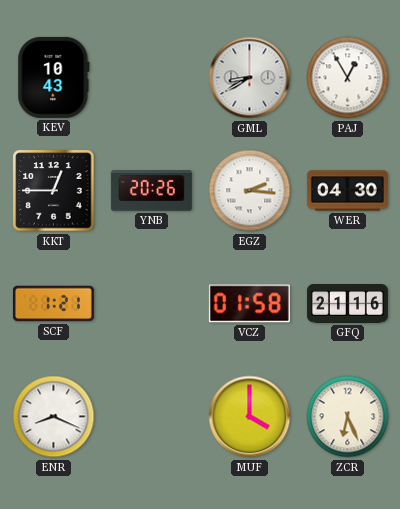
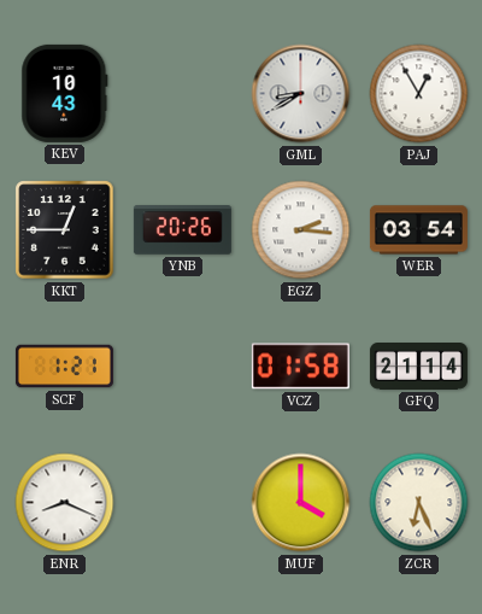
WER: 04:30 -> 03:54
GFQ: 21:16 -> 21:14
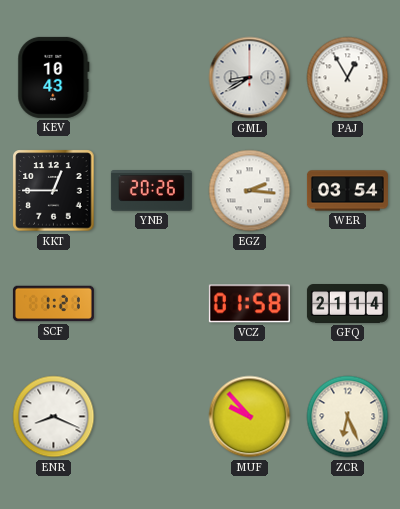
MUF: 4:00 -> 9:53
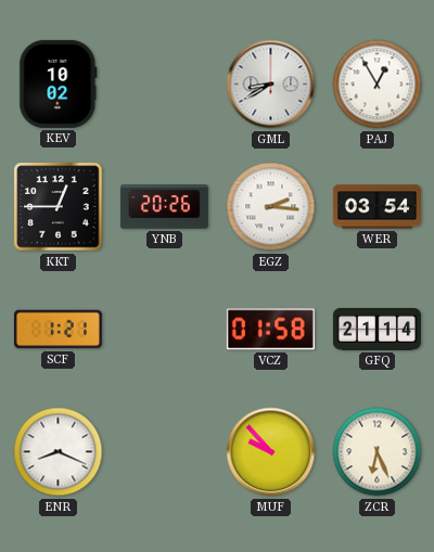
KEV: 10:43 -> 10:02
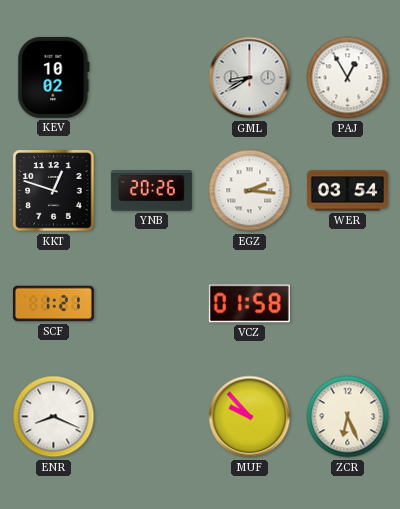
KKT: 12:45 -> 12:48
GFQ: 21:14 -> none
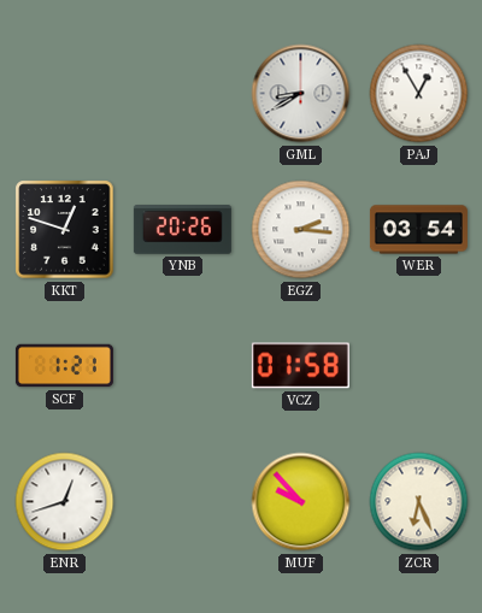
KEV: 10:02 -> none
ENR: 8:19 -> 12:42
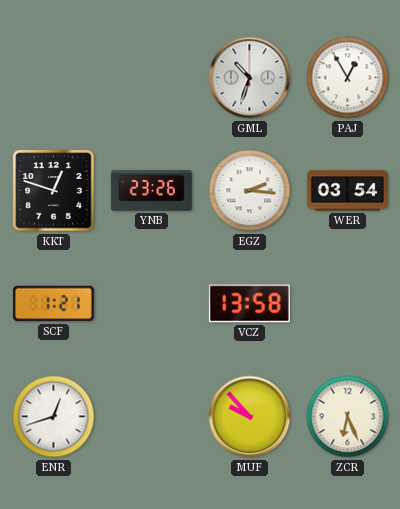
GML: 8:40 -> 10:33
YNB: 20:26 -> 23:26
VCZ: 01:58 -> 13:58
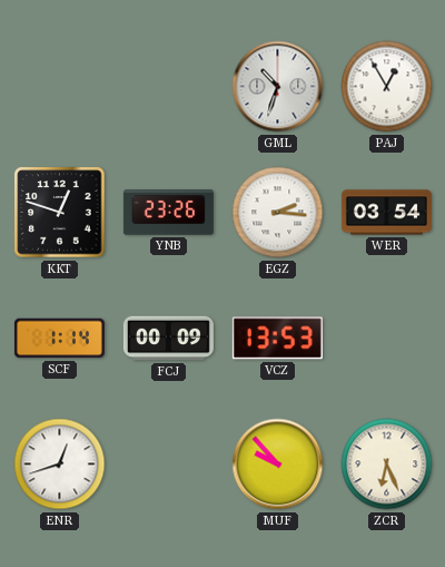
SCF: 1:21 -> 1:14
FCJ: none -> 00:09
VCZ: 13:58 -> 13:53
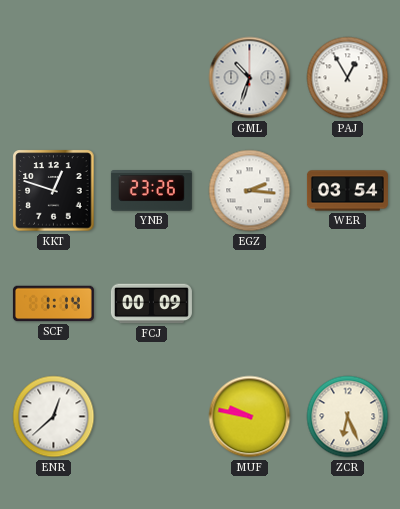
VCZ: 13:53 -> none
ENR: 12:42 -> 12:38
MUF: 9:53 -> 9:47
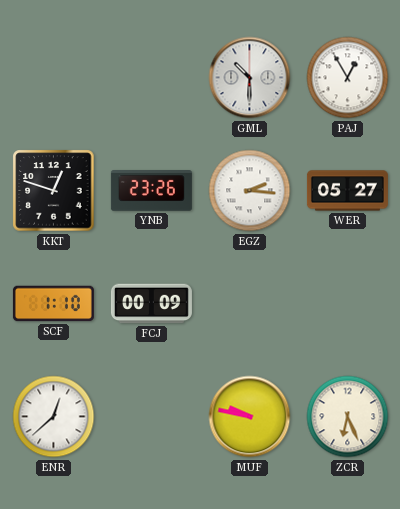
GML: 10:33 -> 10:30
WER: 03:54 -> 05:27
SCF: 1:14 -> 1:10
